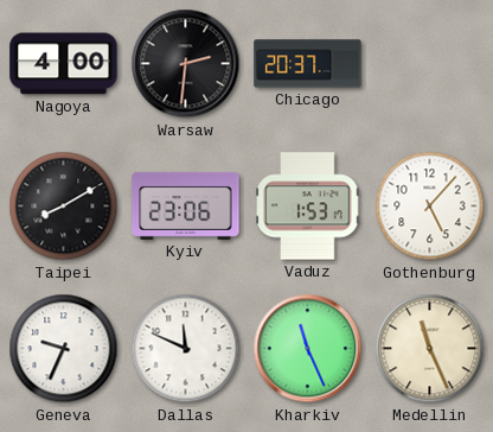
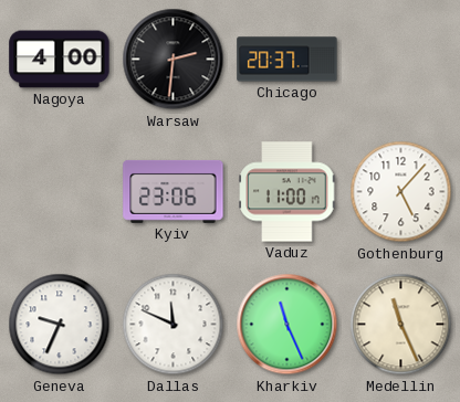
Taipei: 8:10 -> none
Vaduz: 1:53 -> 11:00
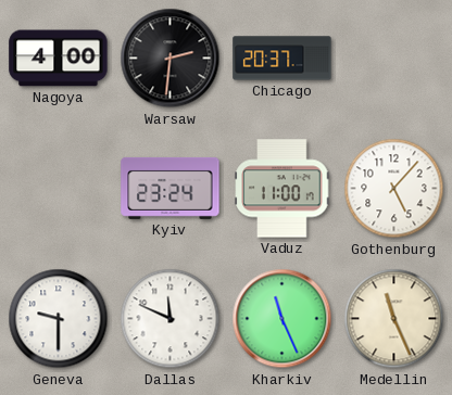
Kyiv: 23:06 -> 23:24
Geneva: 9:34 -> 9:30
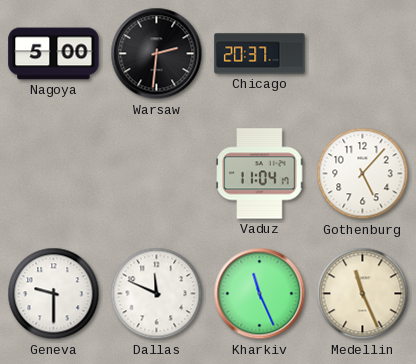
Nagoya: 4:00 -> 5:00
Kyiv: 23:24 -> none
Vaduz: 11:00 -> 11:04
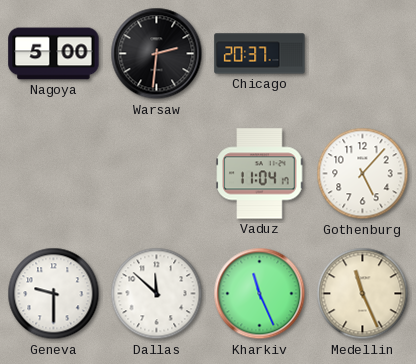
Dallas: 11:49 -> 11:52
